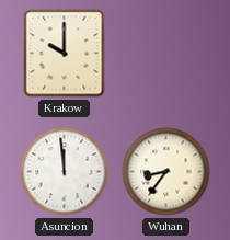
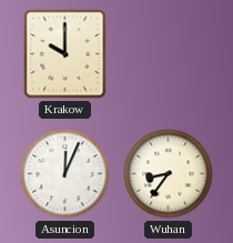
Asuncion: 11:59 -> 12:04
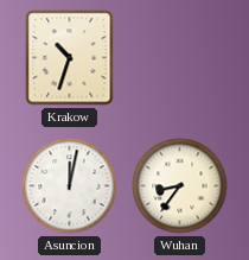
Krakow: 10:00 -> 10:33
Asuncion: 12:04 -> 12:02
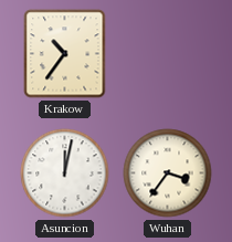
Krakow: 10:33 -> 10:36
Wuhan: 8:36 -> 3:36
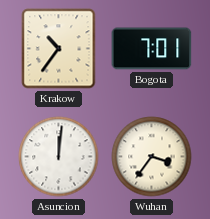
Bogota: none -> 7:01
Asuncion: 12:02 -> 12:01
